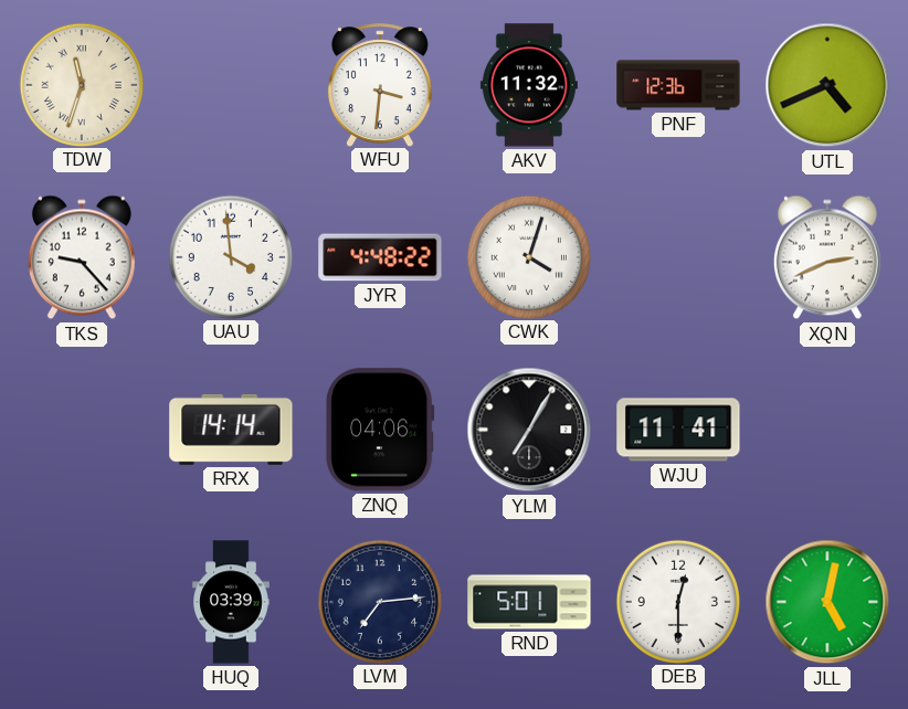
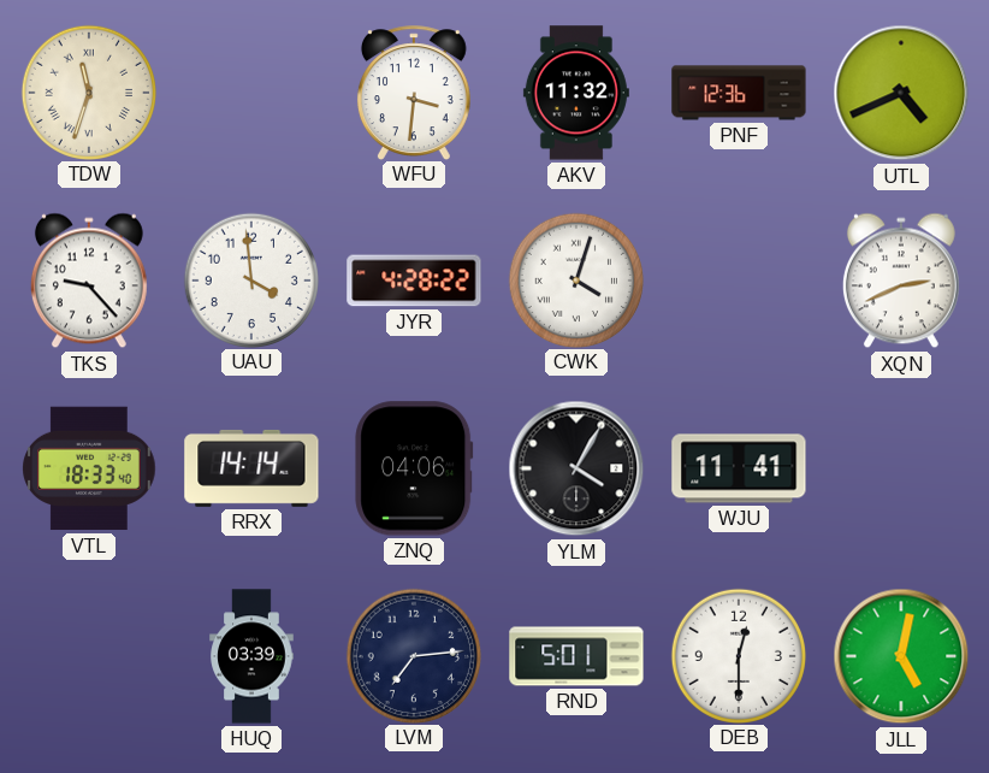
JYR: 4:48 -> 4:28
VTL: none -> 18:33
YLM: 7:05 -> 4:05
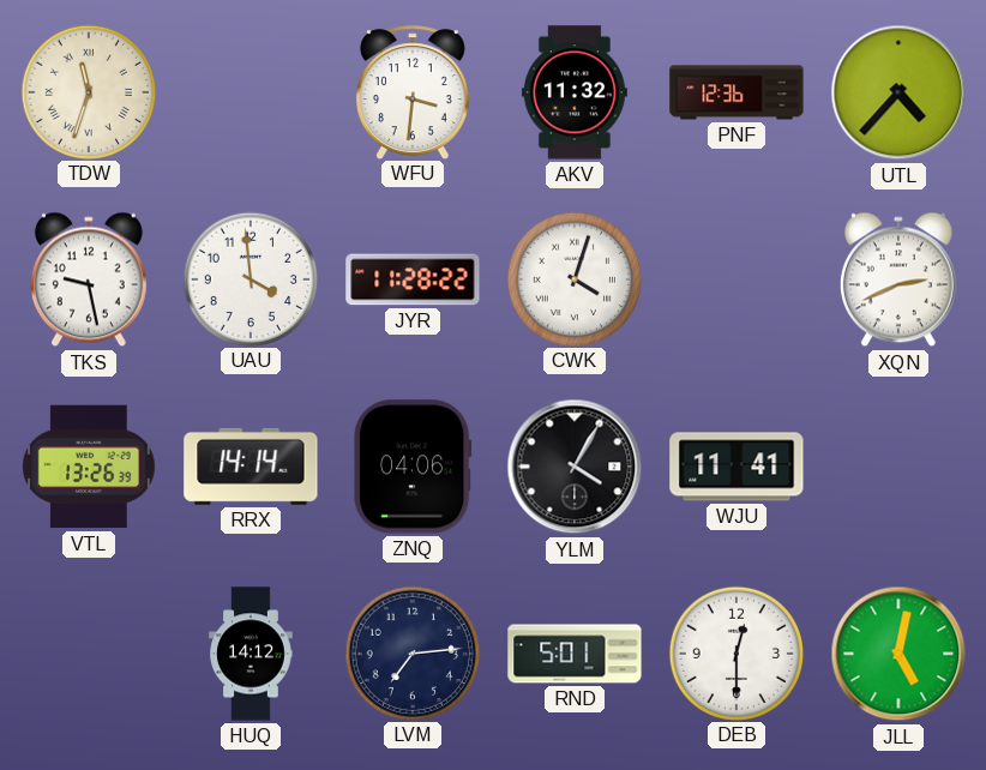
UTL: 4:41 -> 4:37
TKS: 9:23 -> 9:28
JYR: 4:28 -> 11:28
VTL: 18:33 -> 13:26
HUQ: 03:39 -> 14:12
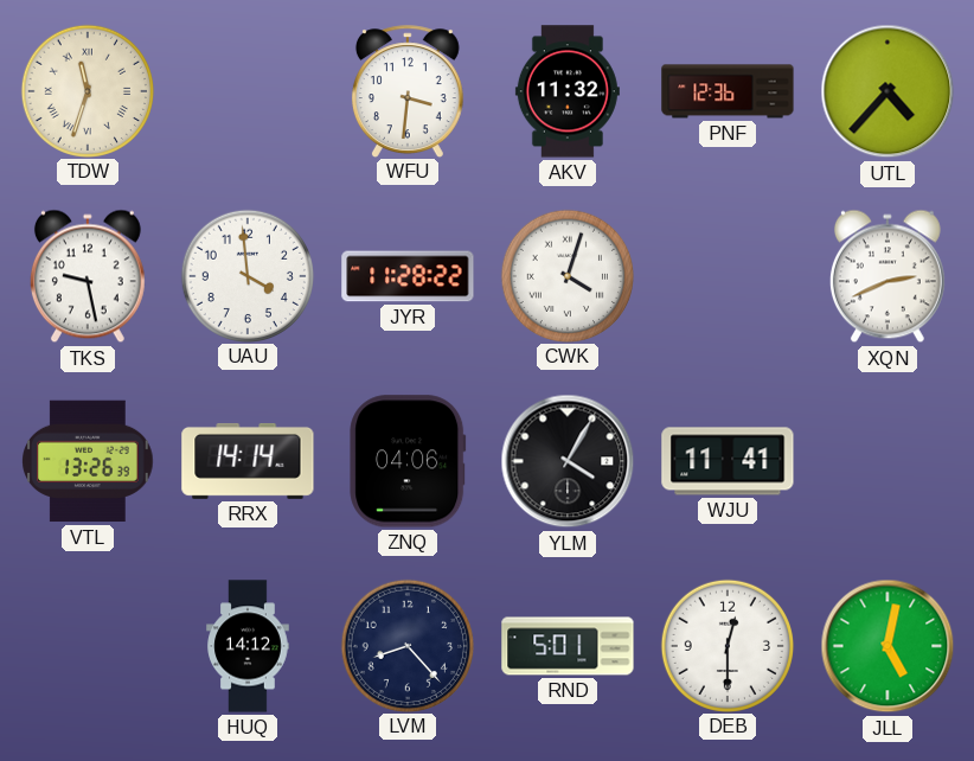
LVM: 7:14 -> 8:23
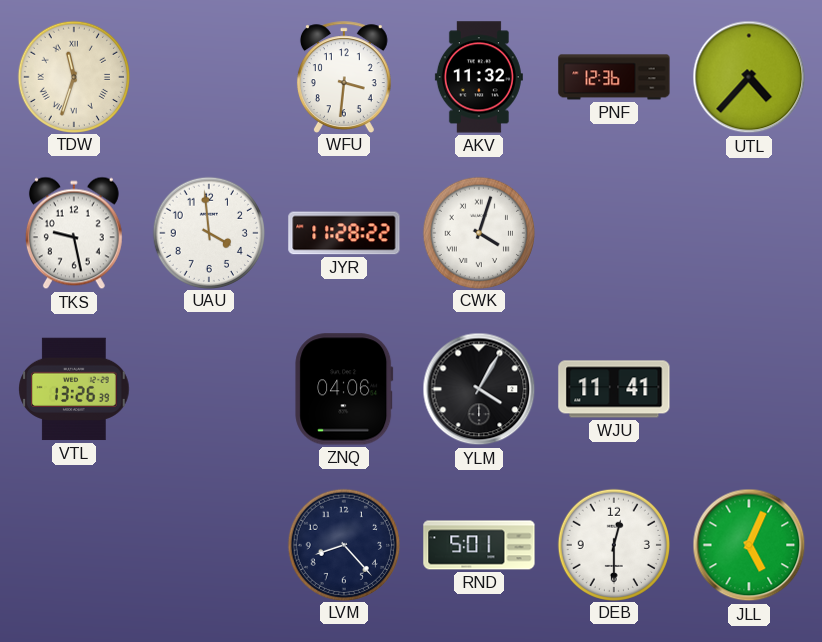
XQN: 2:41 -> none
RRX: 14:14 -> none
HUQ: 14:12 -> none
JLL: 5:02 -> 5:04
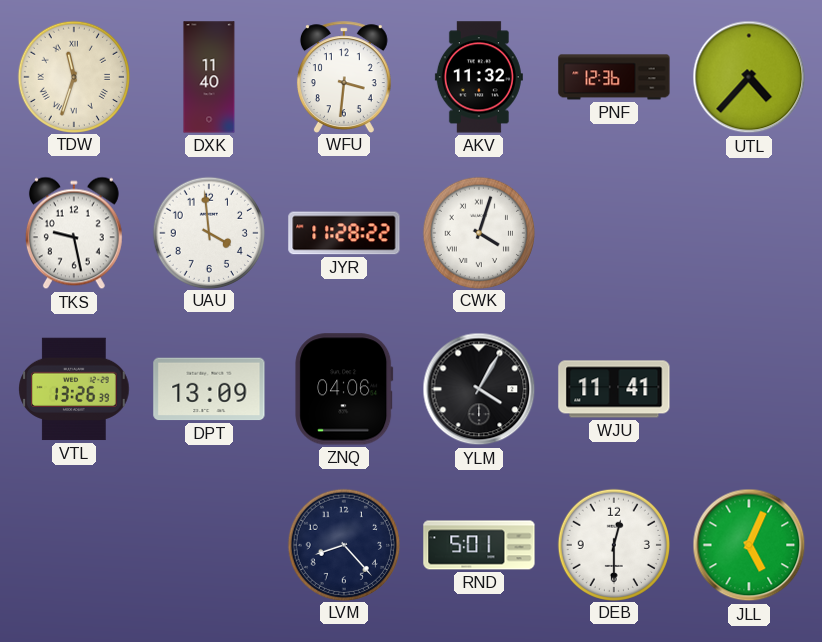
DXK: none -> 11:40
DPT: none -> 13:09
